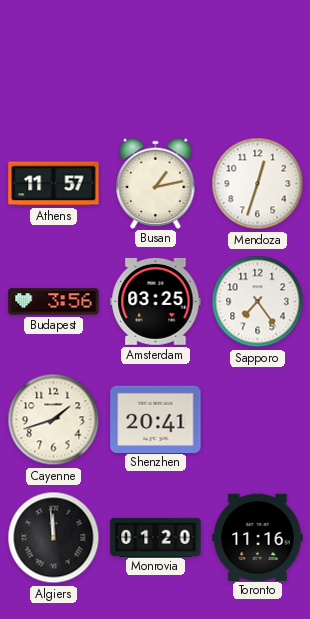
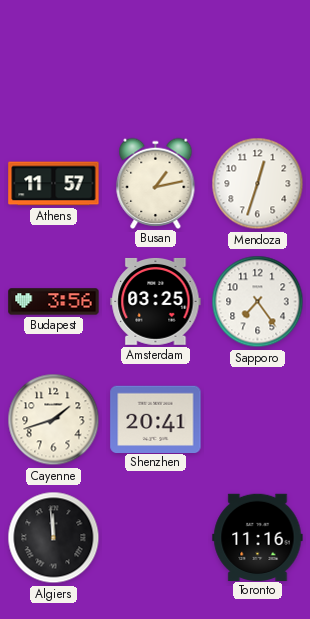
Monrovia: 01:20 -> none
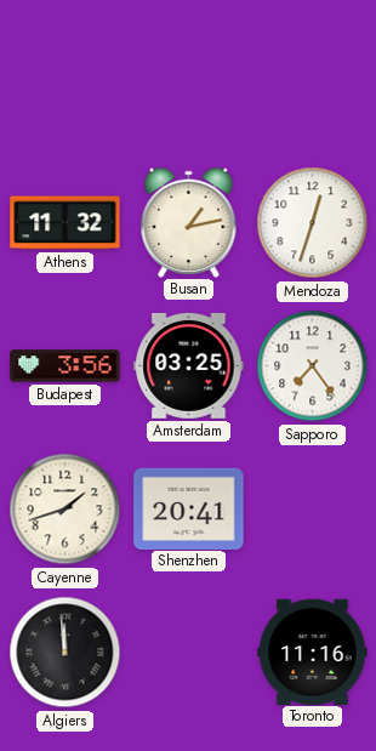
Athens: 11:57 -> 11:32
